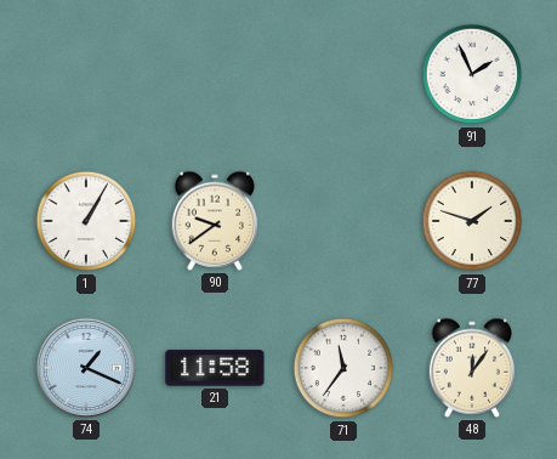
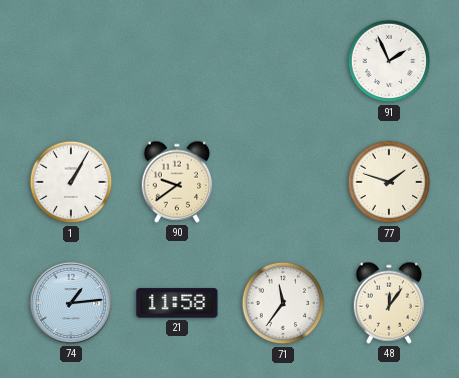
74: 1:19 -> 1:14
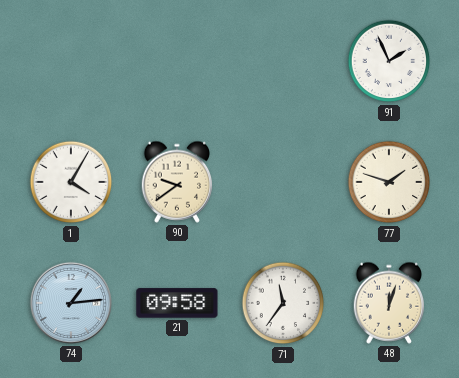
1: 1:05 -> 4:05
21: 11:58 -> 09:58
48: 12:06 -> 12:03
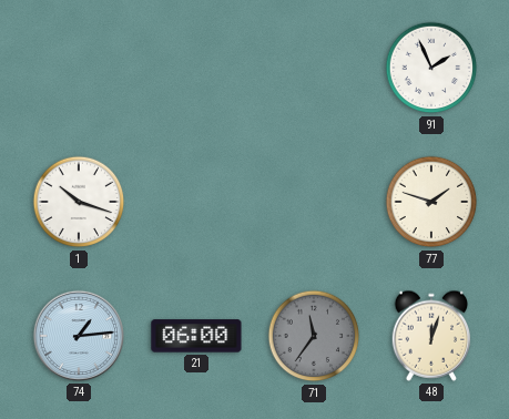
1: 4:05 -> 10:18
90: 9:39 -> none
21: 09:58 -> 06:00
71 dial: white -> grey
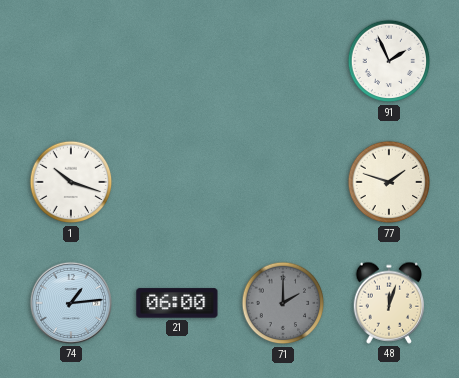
71: 11:36 -> 2:00
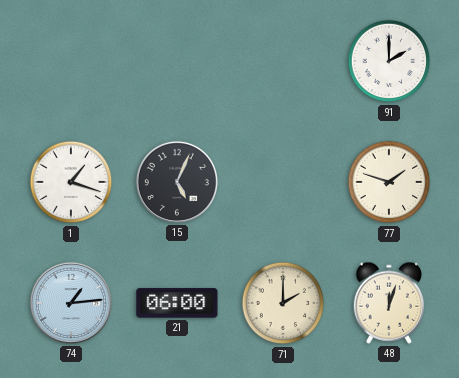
91: 1:56 -> 2:00
1: 10:18 -> 1:18
15: none -> 5:04
71 dial: grey -> cream
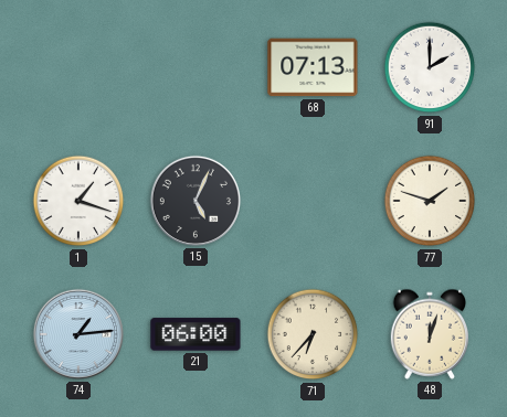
68: none -> 07:13
71: 2:00 -> 6:37
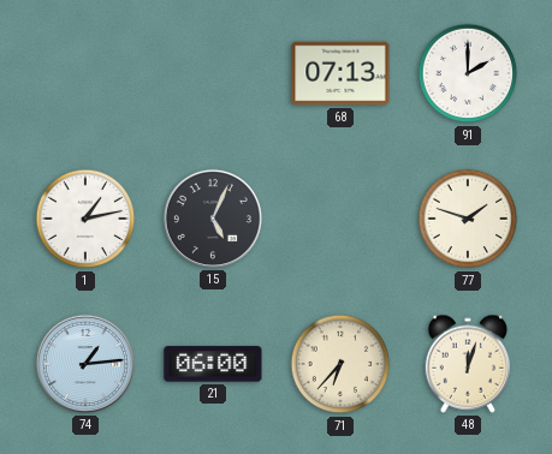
1: 1:18 -> 1:13
